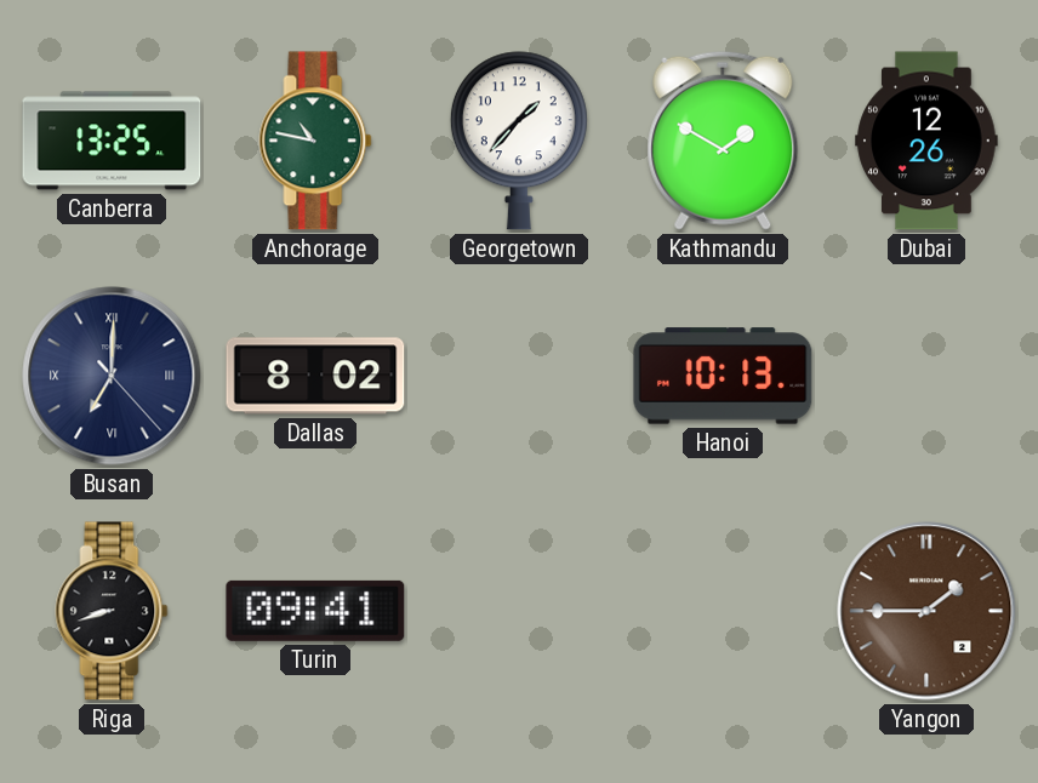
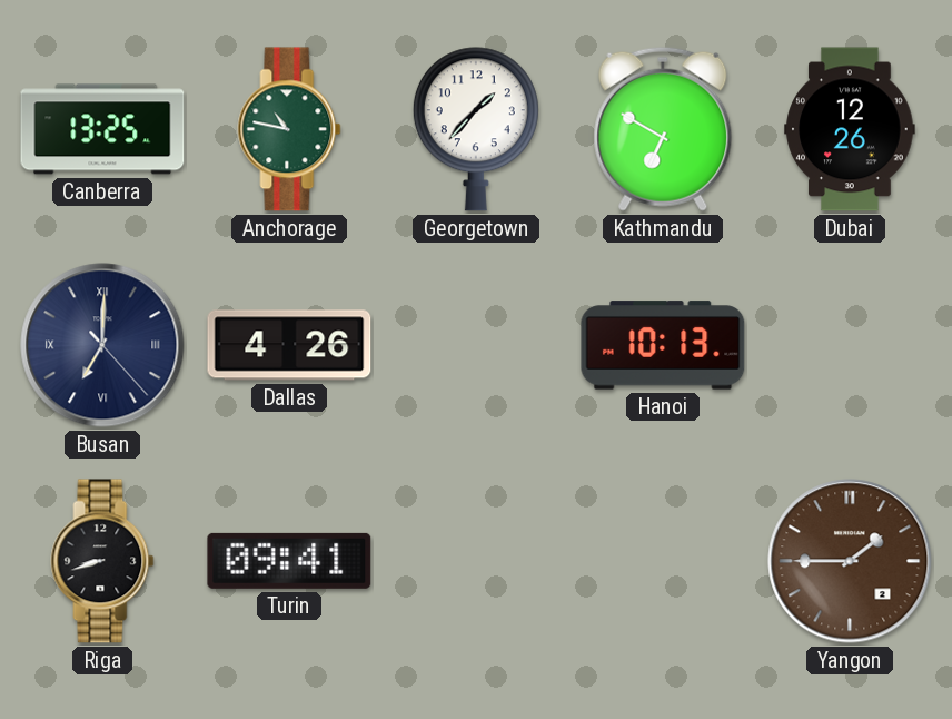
Kathmandu: 1:50 -> 6:50
Dallas: 8:02 -> 4:26
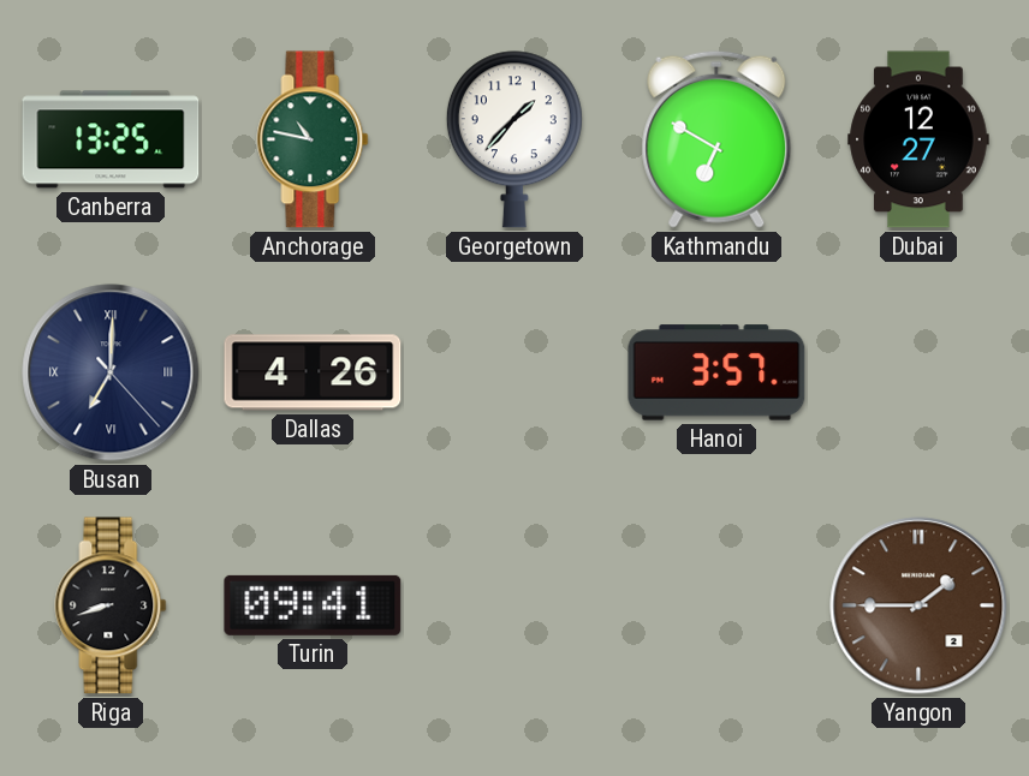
Dubai: 12:26 -> 12:27
Hanoi: 10:13 -> 3:57
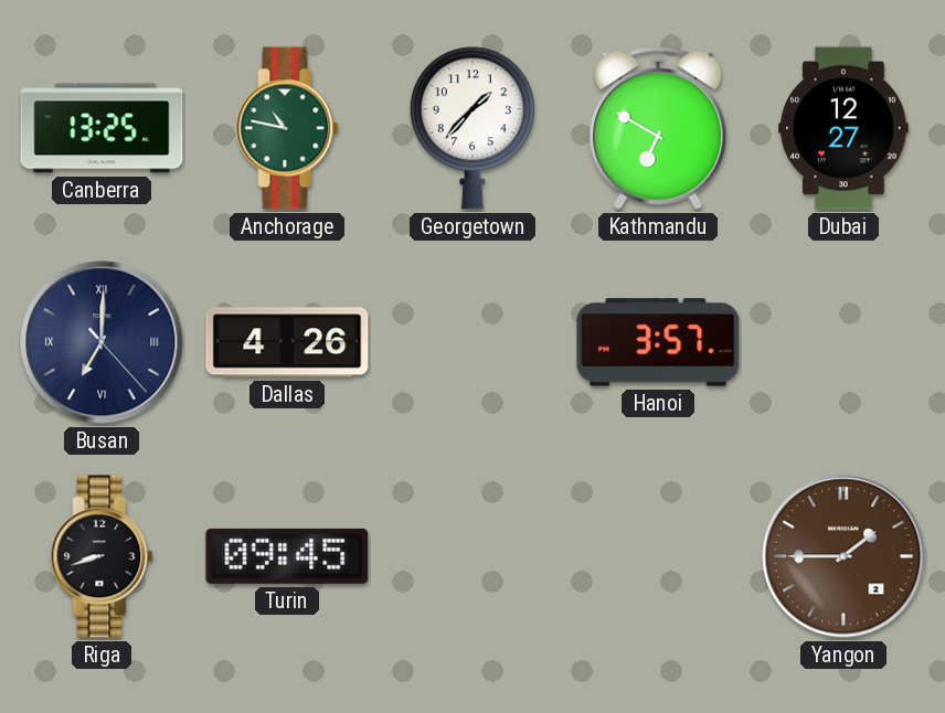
Turin: 09:41 -> 09:45
